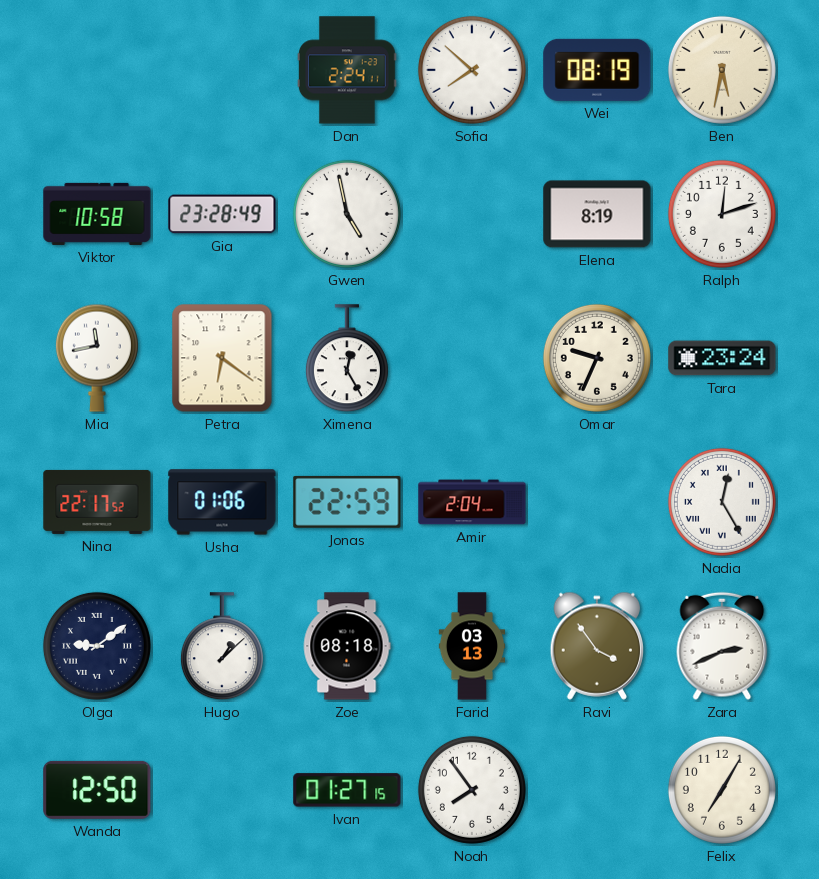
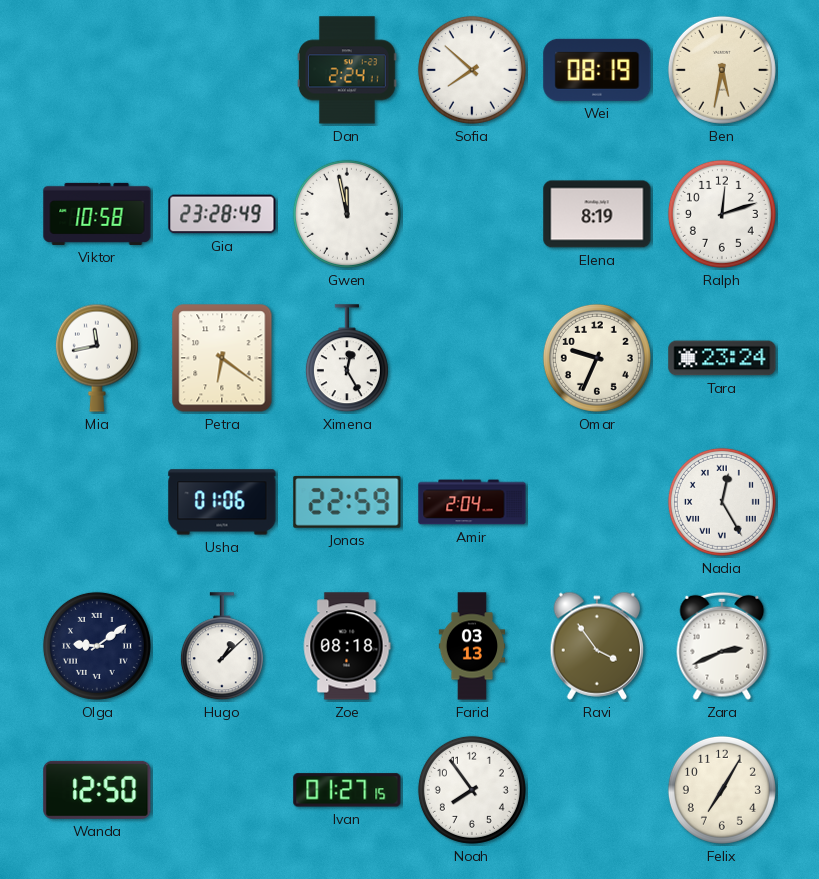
Gwen: 4:58 -> 11:58
Nina: 22:17 -> none
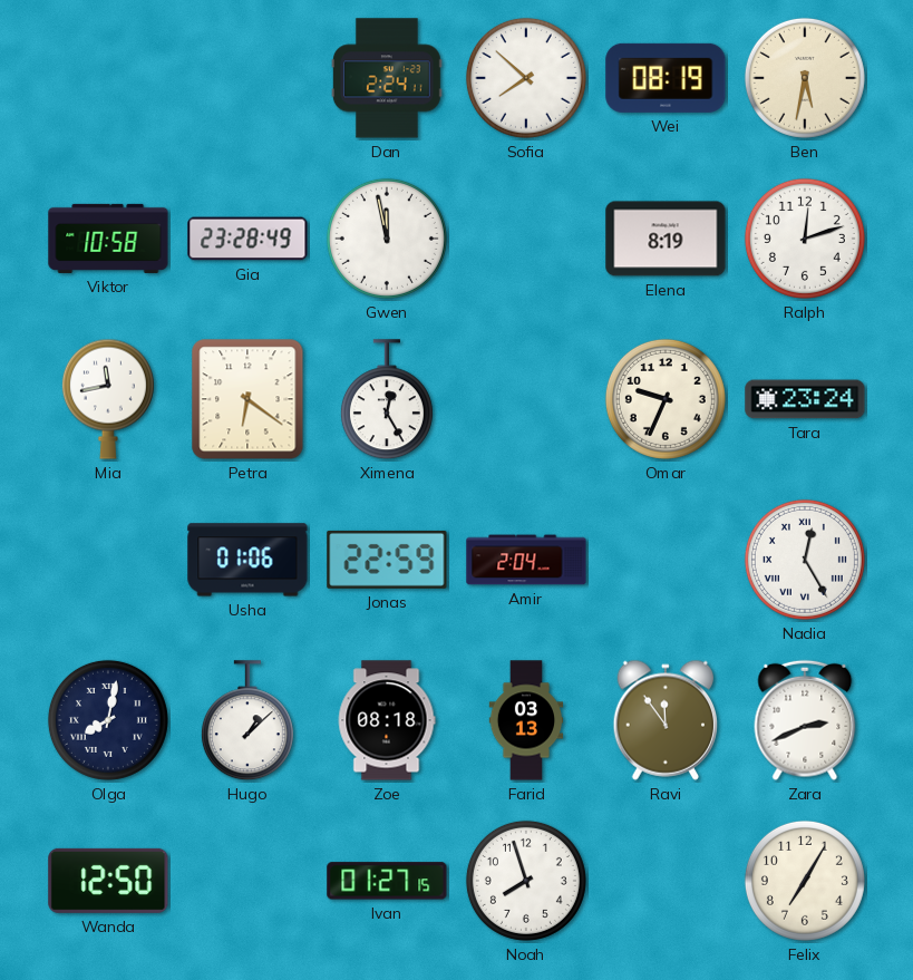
Olga: 9:09 -> 8:02
Ravi: 3:54 -> 11:54
Noah: 7:54 -> 7:57
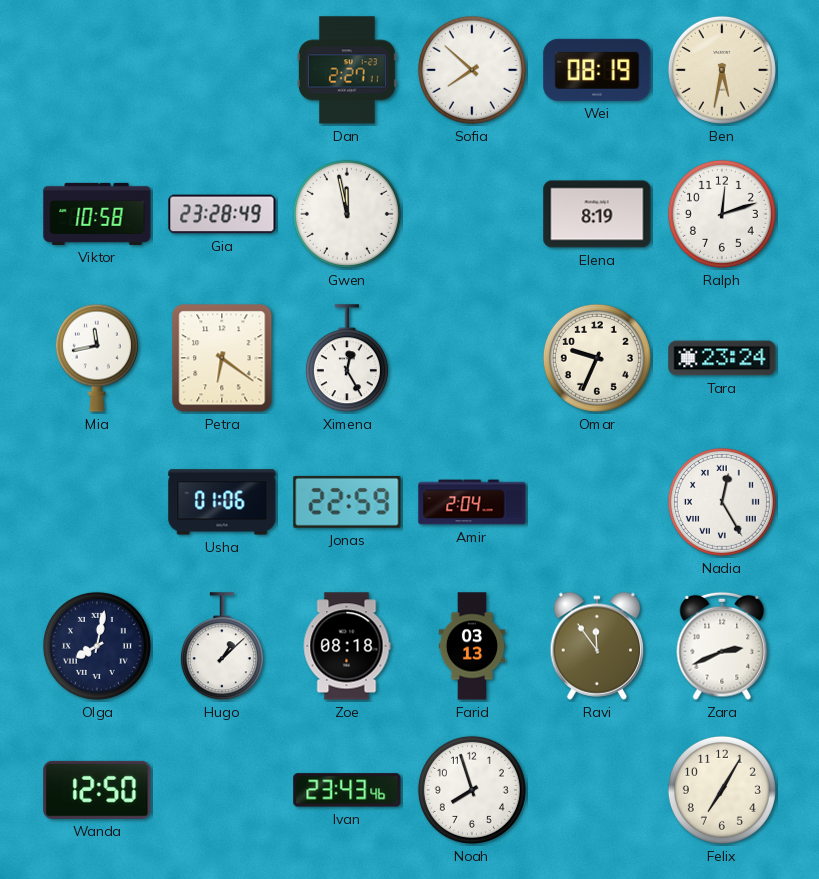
Dan: 2:24 -> 2:27
Ivan: 01:27 -> 23:43
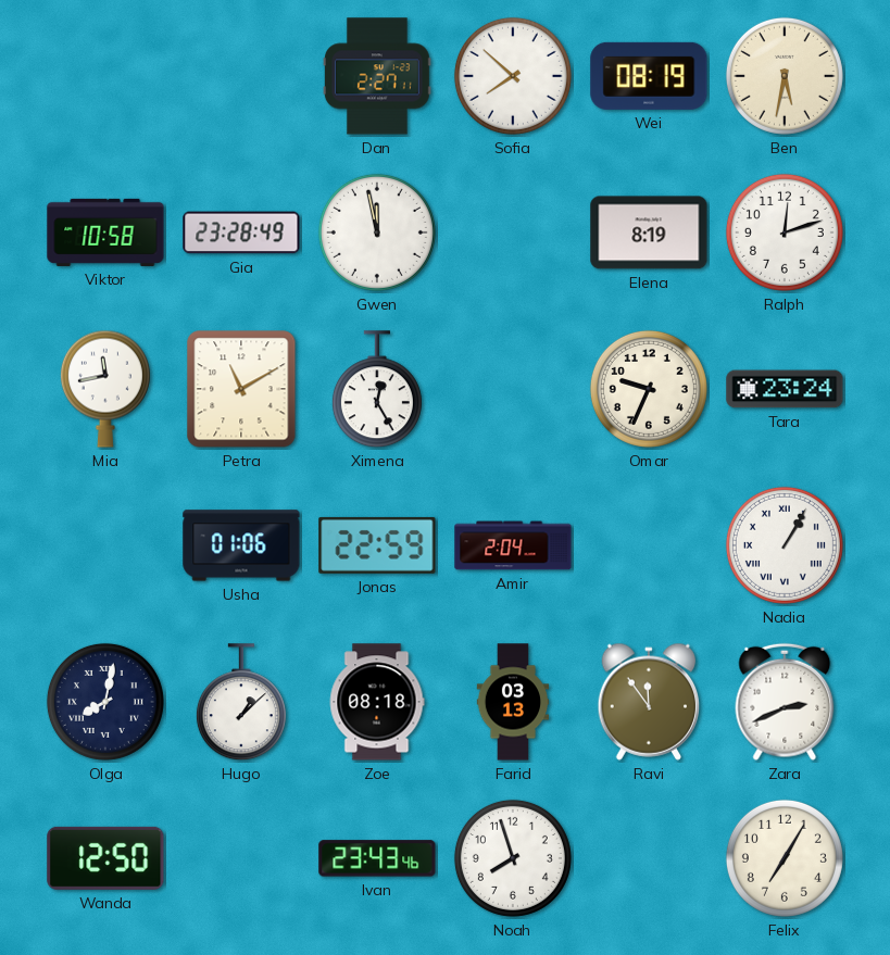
Petra: 6:21 -> 11:10
Nadia: 12:25 -> 1:05
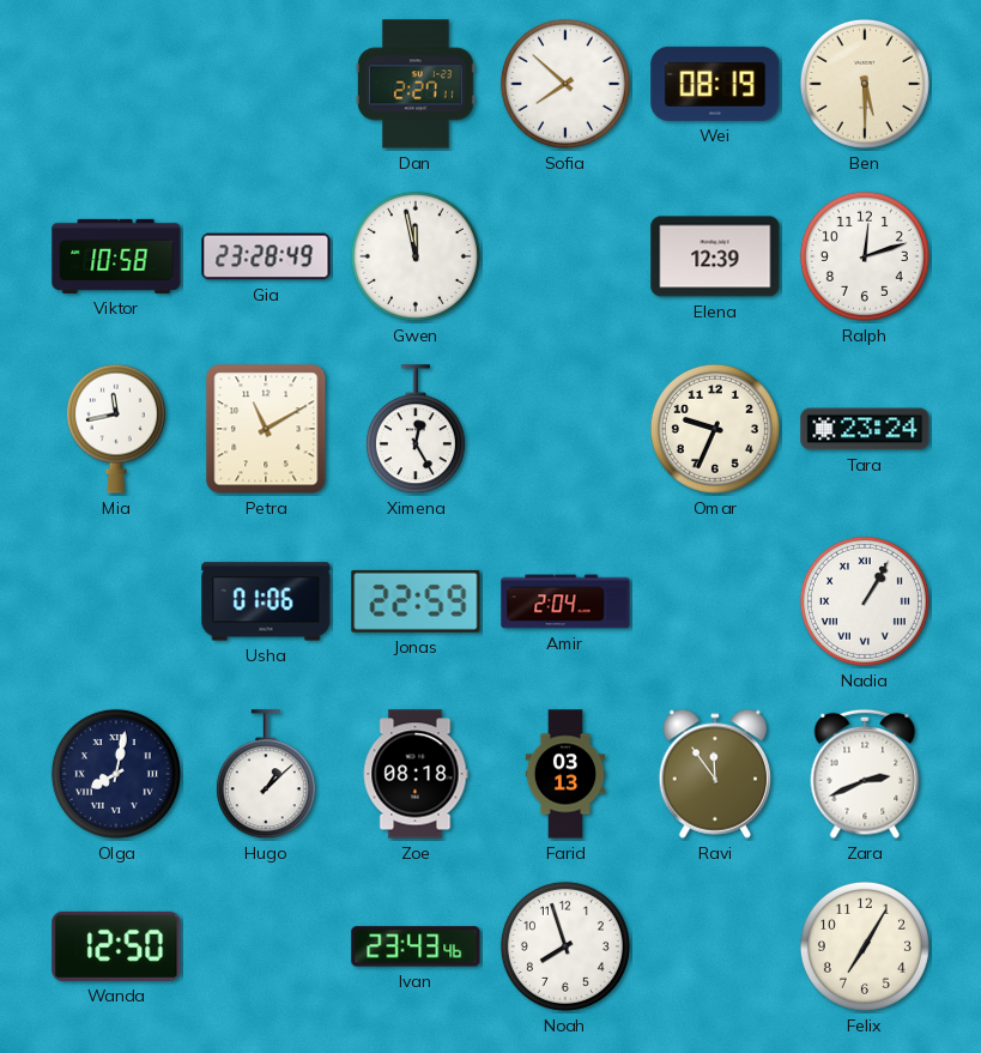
Ben: 5:32 -> 5:30
Elena: 8:19 -> 12:39
